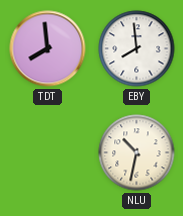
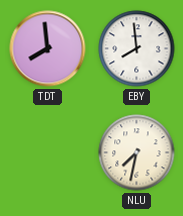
NLU: 10:32 -> 7:32
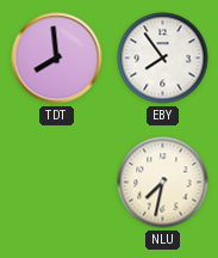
EBY: 7:59 -> 7:54
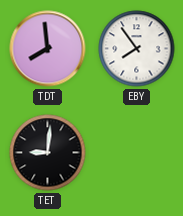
TET: none -> 9:01
NLU: 7:32 -> none
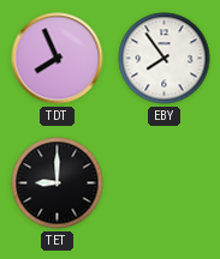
TDT: 7:59 -> 7:56
TET: 9:01 -> 9:00
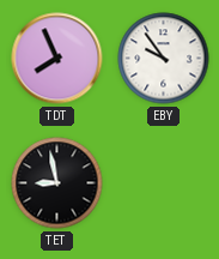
EBY: 7:54 -> 9:54
TET: 9:00 -> 8:58
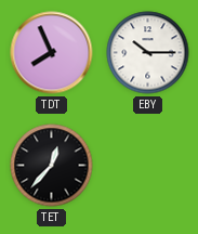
EBY: 9:54 -> 10:15
TET: 8:58 -> 12:37
